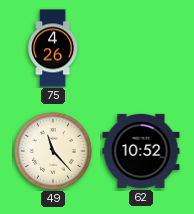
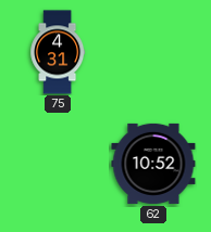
75: 4:26 -> 4:31
49: 11:23 -> none
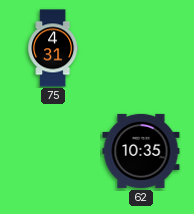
62: 10:52 -> 10:35
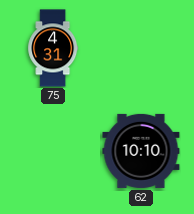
62: 10:35 -> 10:10
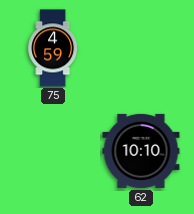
75: 4:31 -> 4:59
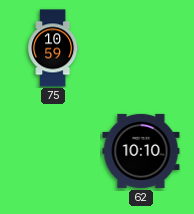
75: 4:59 -> 10:59
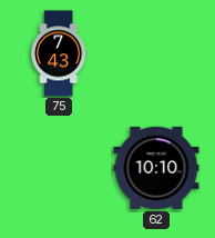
75: 10:59 -> 7:43
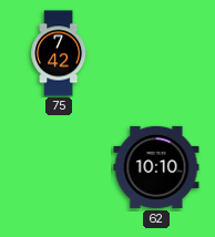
75: 7:43 -> 7:42
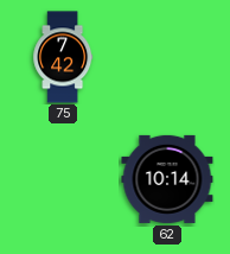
62: 10:10 -> 10:14
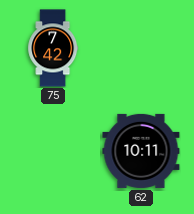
62: 10:14 -> 10:11
